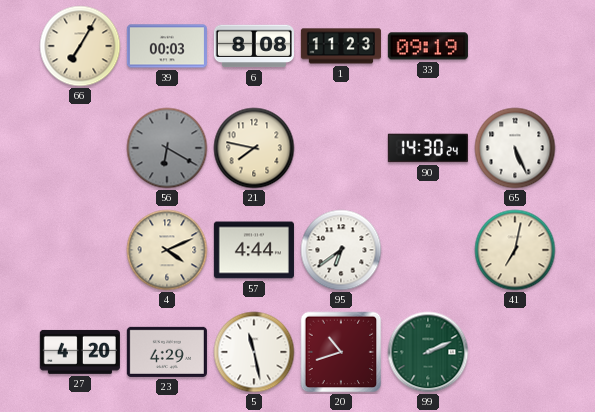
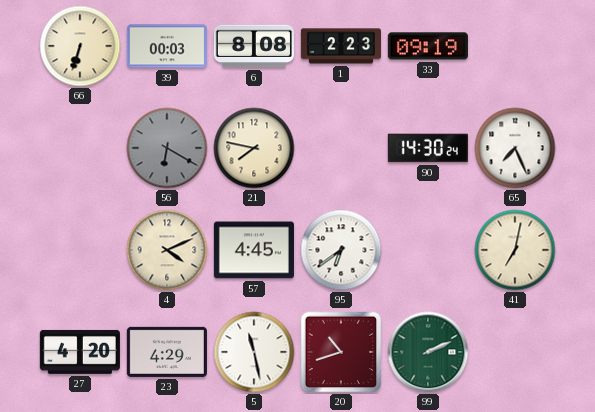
66: 7:05 -> 6:33
1: 11:23 -> 2:23
65: 5:26 -> 7:26
57: 4:44 -> 4:45
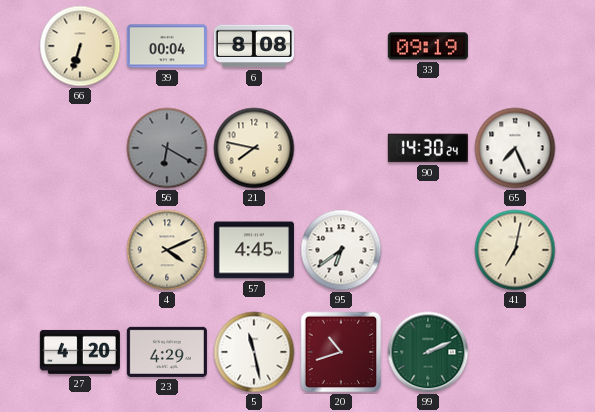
39: 00:03 -> 00:04
1: 2:23 -> none
